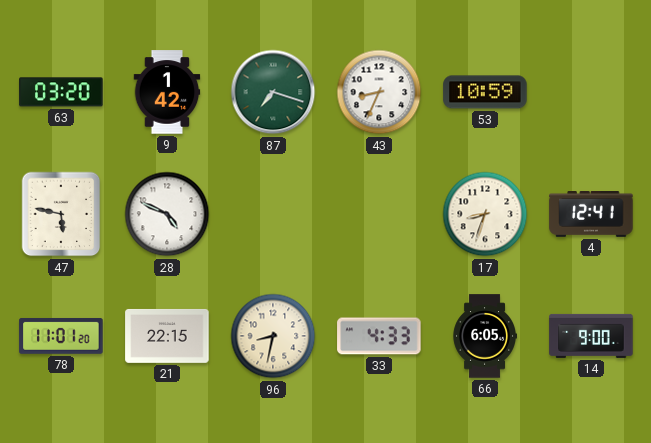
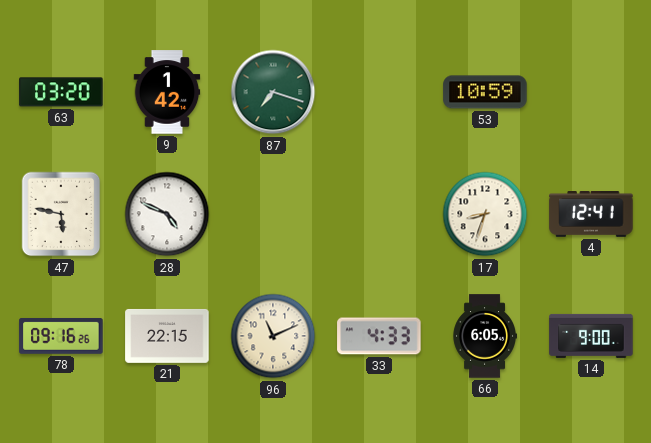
43: 8:34 -> none
78: 11:01 -> 09:16
96: 8:32 -> 11:11
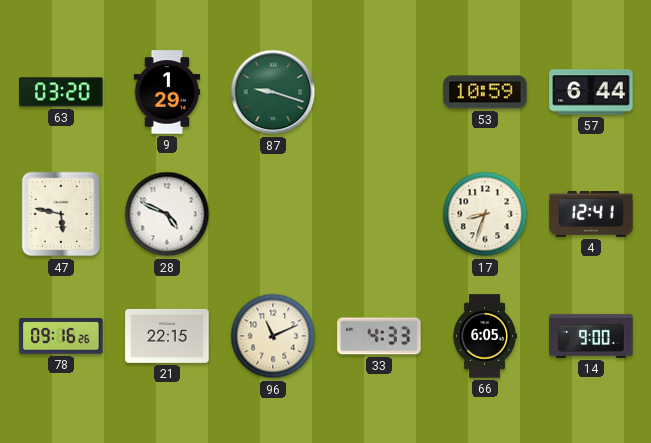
9: 1:42 -> 1:29
87: 7:18 -> 9:18
57: none -> 6:44
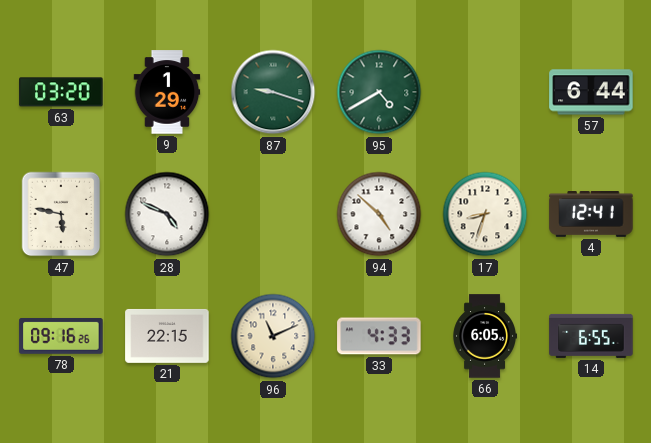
95: none -> 4:40
53: 10:59 -> none
94: none -> 4:52
14: 9:00 -> 6:55
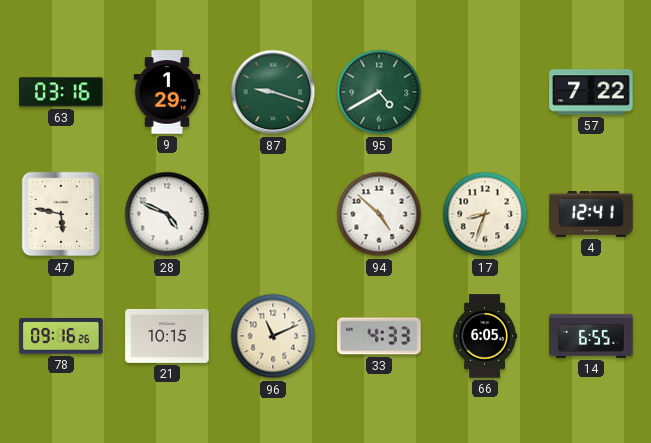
63: 03:20 -> 03:16
57: 6:44 -> 7:22
21: 22:15 -> 10:15
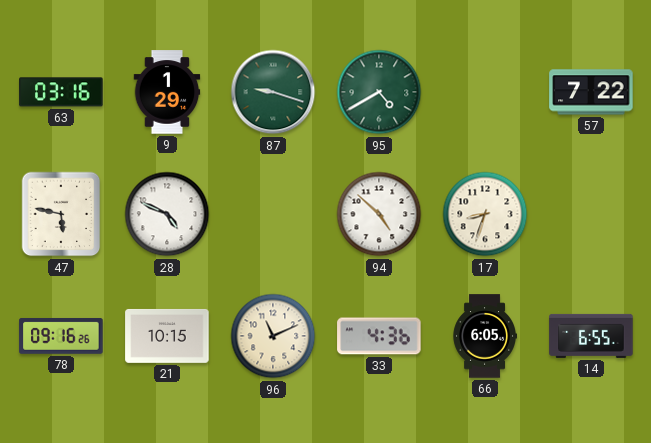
4: 12:41 -> none
33: 4:33 -> 4:36
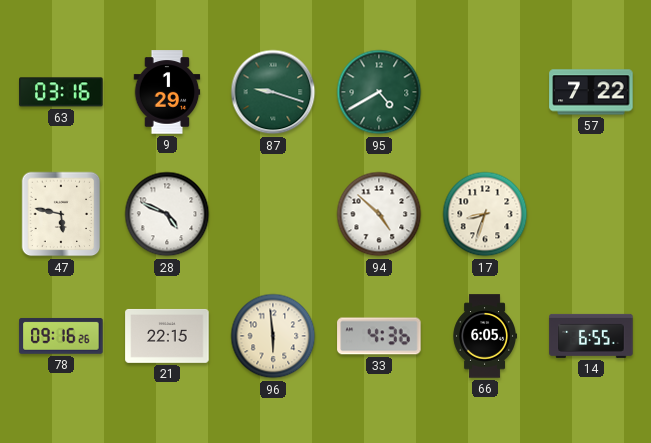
21: 10:15 -> 22:15
96: 11:11 -> 5:59
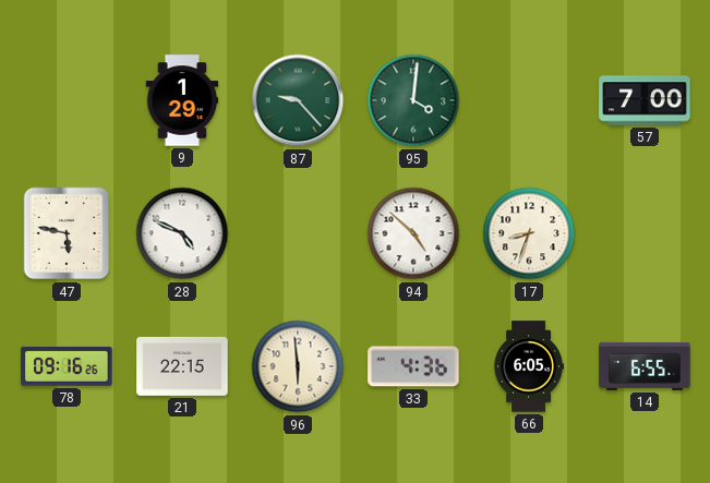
63: 03:16 -> none
87: 9:18 -> 9:23
95: 4:40 -> 4:01
57: 7:22 -> 7:00
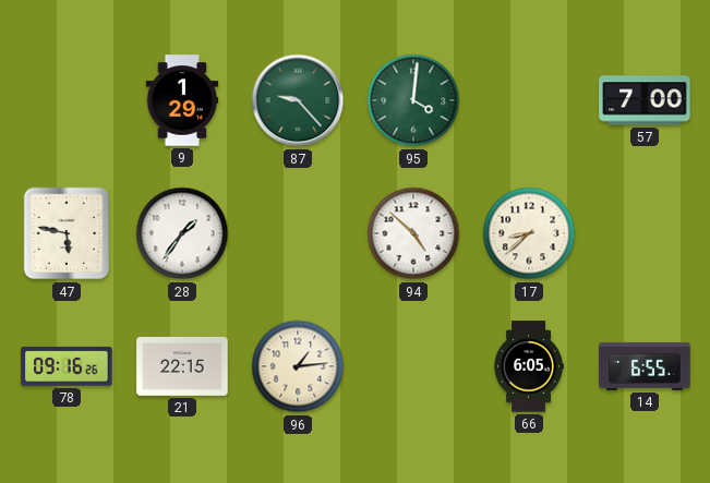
28: 4:49 -> 1:36
17: 8:33 -> 8:38
96: 5:59 -> 1:14
33: 4:36 -> none
